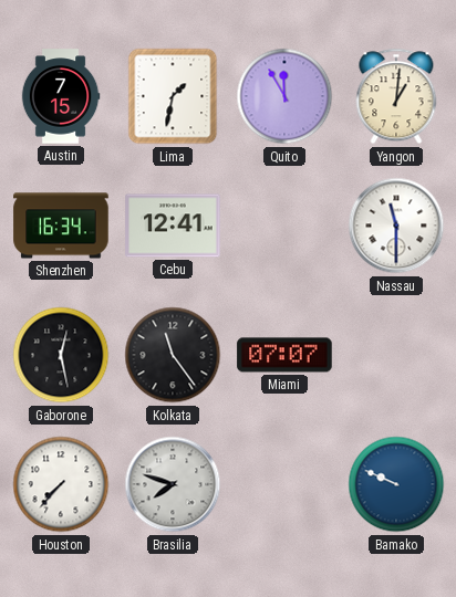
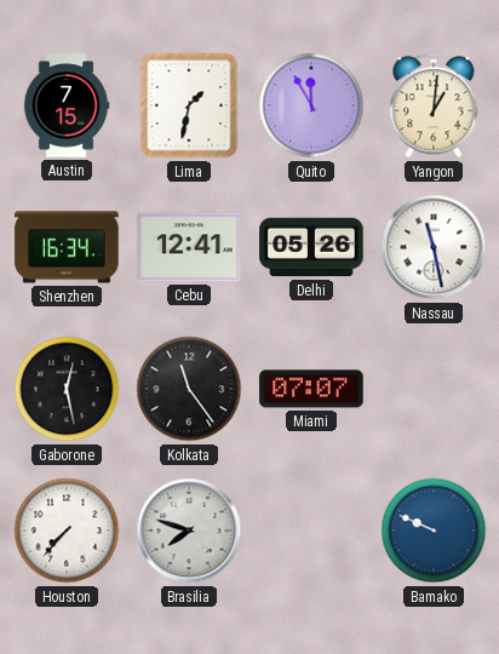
Delhi: none -> 05:26
Nassau: 11:30 -> 11:28
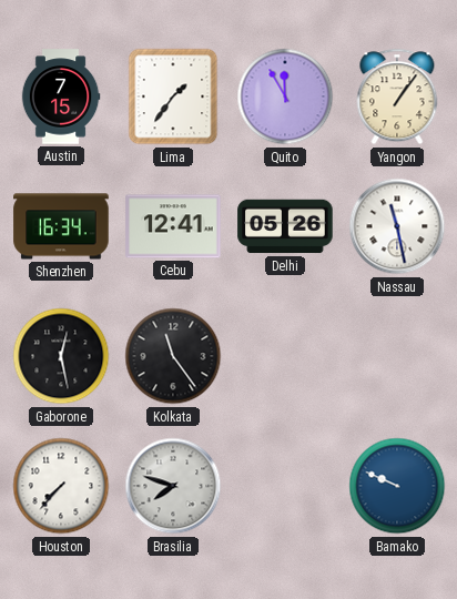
Lima: 1:32 -> 1:36
Yangon: 1:01 -> 1:06
Miami: 07:07 -> none
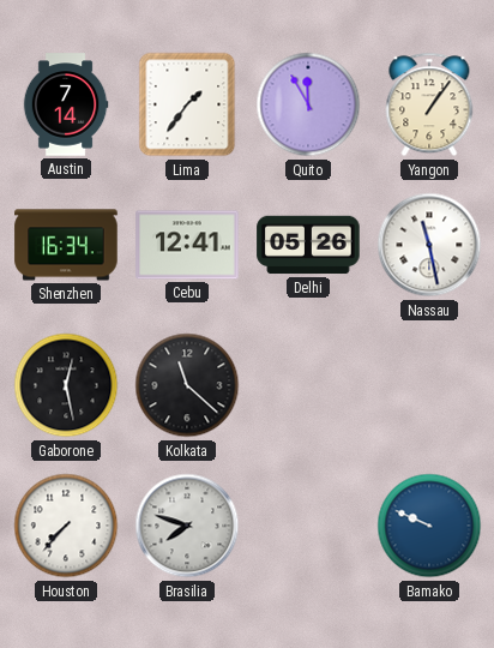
Austin: 7:15 -> 7:14
Kolkata: 11:24 -> 11:22
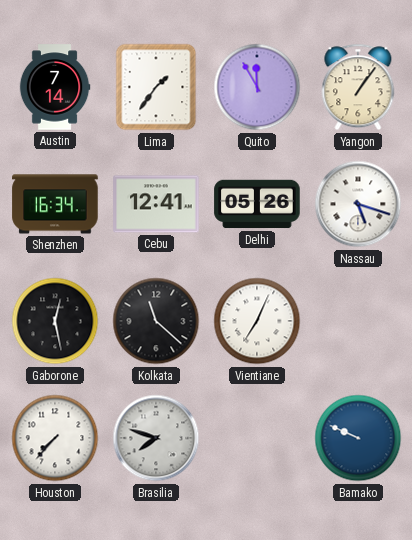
Nassau: 11:28 -> 5:18
Vientiane: none -> 7:04
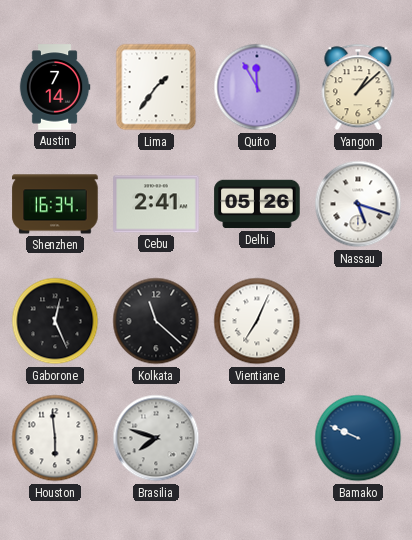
Yangon: 1:06 -> 1:08
Cebu: 12:41 -> 2:41
Gaborone: 12:28 -> 12:26
Houston: 7:37 -> 5:59
